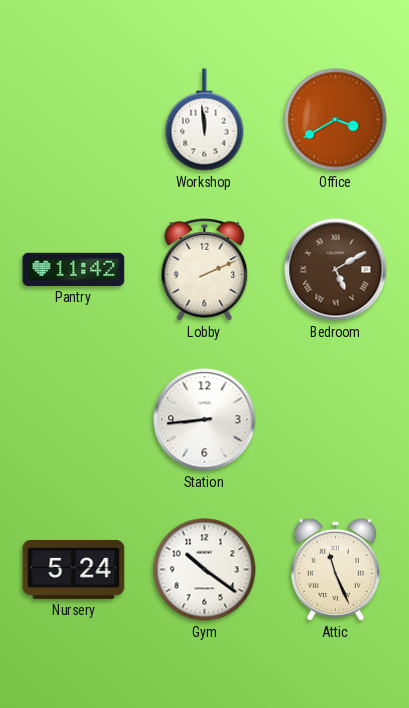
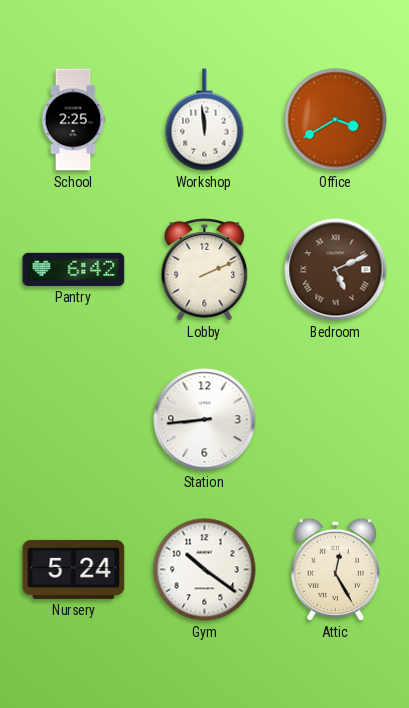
School: none -> 2:25
Pantry: 11:42 -> 6:42
Bedroom: 5:10 -> 5:11
Attic: 11:26 -> 12:25
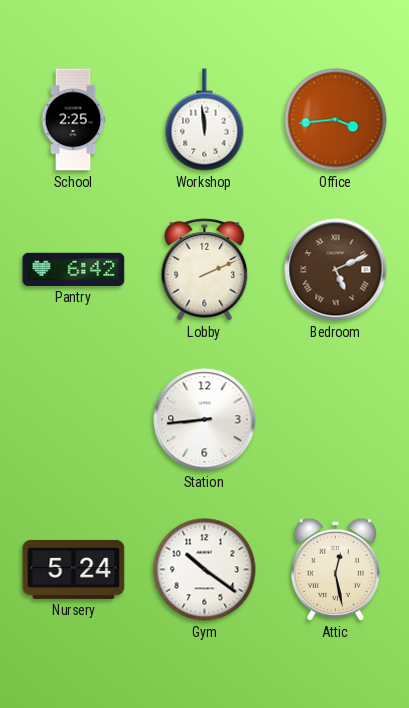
Office: 3:40 -> 3:44
Attic: 12:25 -> 12:28
